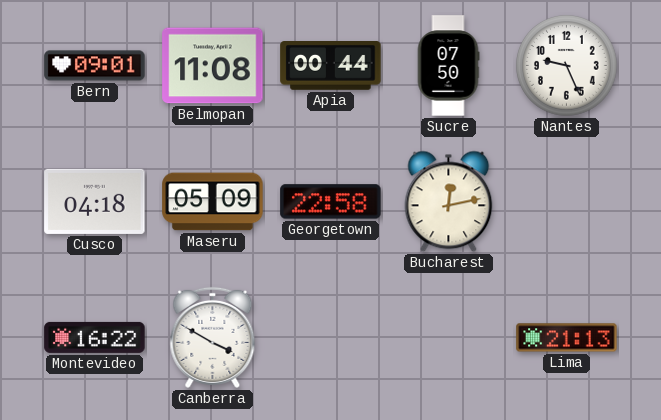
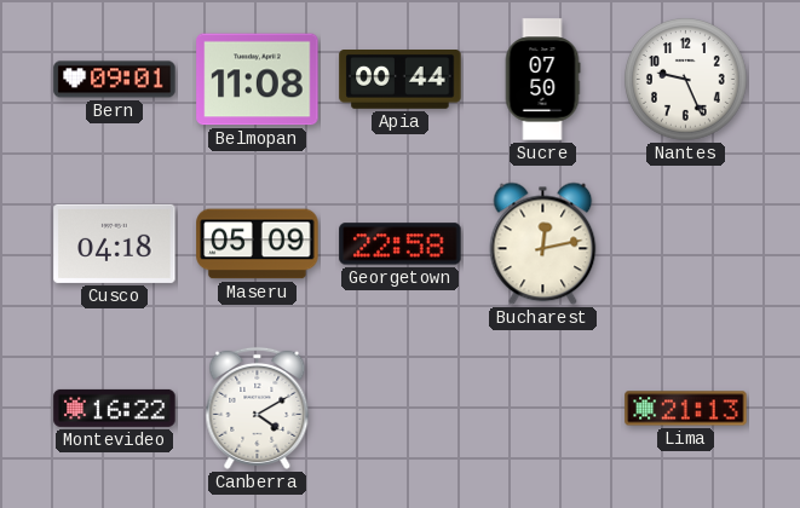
Canberra: 3:50 -> 4:10
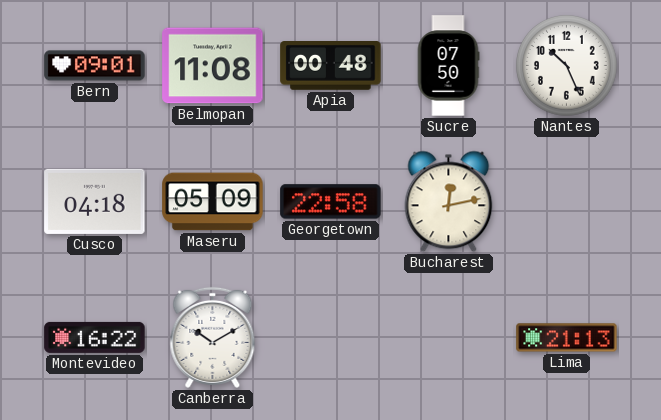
Apia: 00:44 -> 00:48
Nantes: 9:26 -> 10:26
Canberra: 4:10 -> 10:10
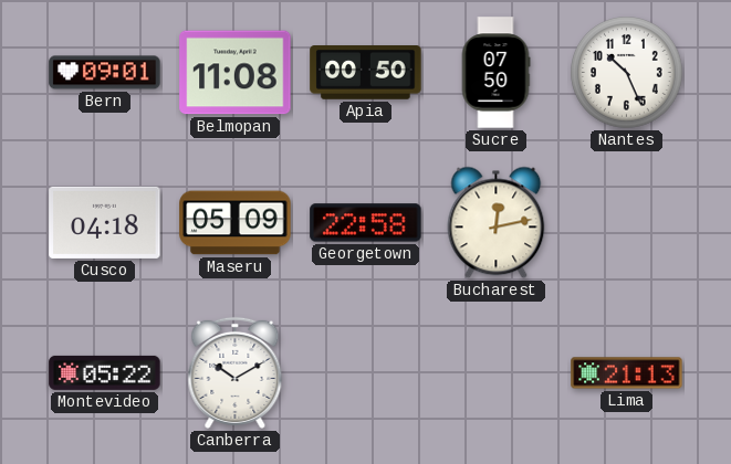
Apia: 00:48 -> 00:50
Montevideo: 16:22 -> 05:22
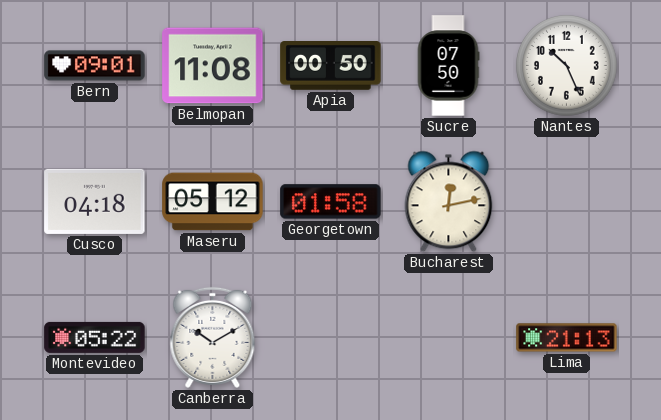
Maseru: 05:09 -> 05:12
Georgetown: 22:58 -> 01:58
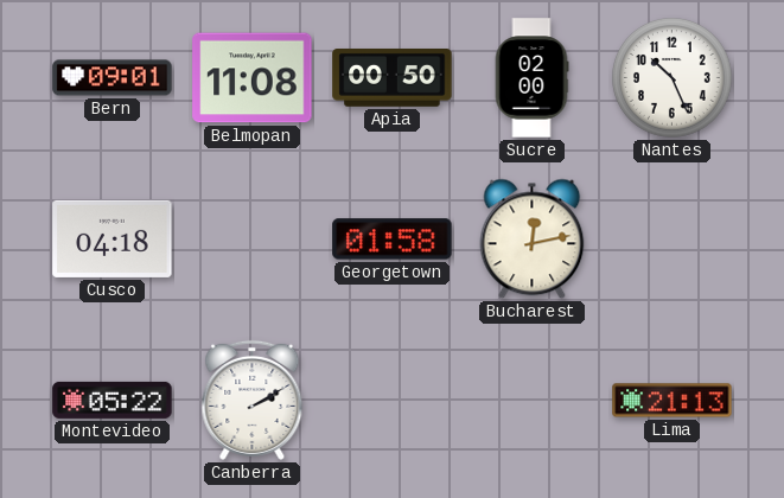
Sucre: 07:50 -> 02:00
Maseru: 05:12 -> none
Canberra: 10:10 -> 2:10
